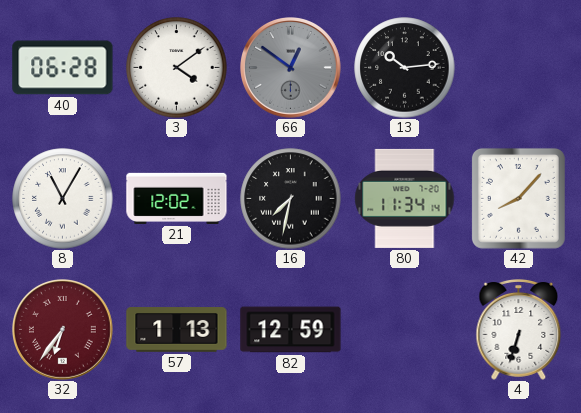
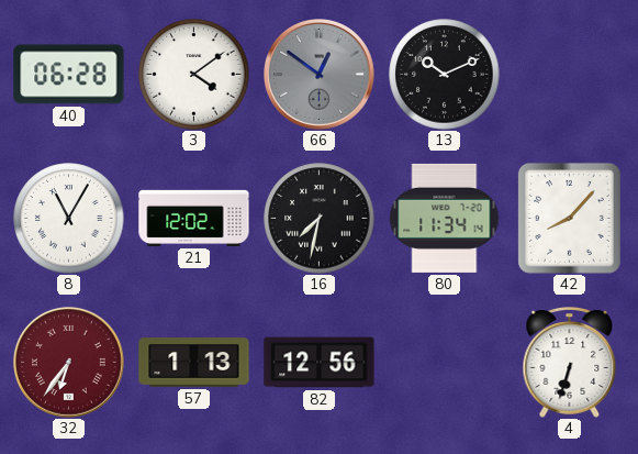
13: 10:14 -> 10:11
82: 12:59 -> 12:56
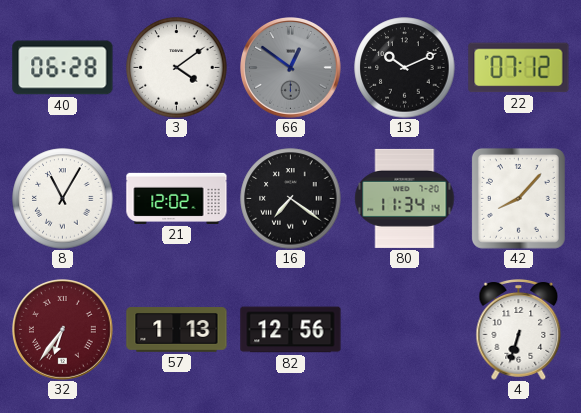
22: none -> 07:12
16: 7:32 -> 7:21
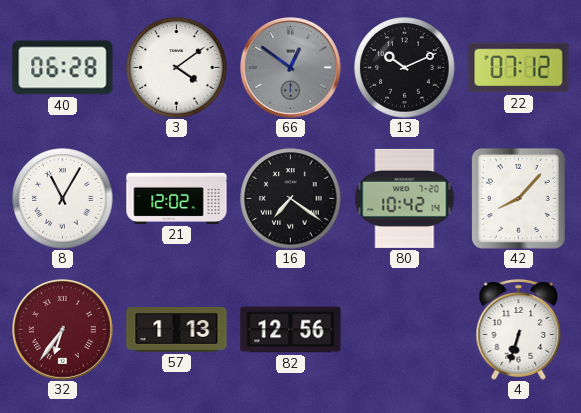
80: 11:34 -> 10:42
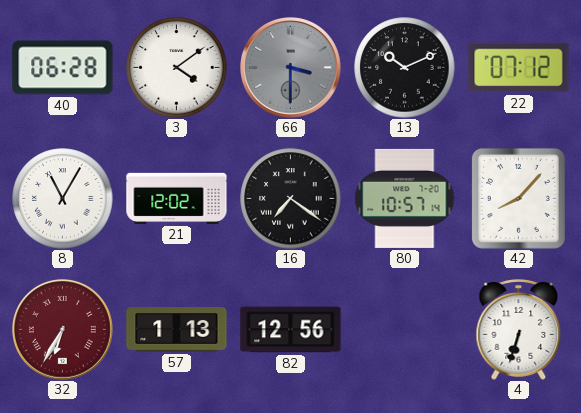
66: 12:51 -> 3:30
80: 10:42 -> 10:57
32: 6:36 -> 6:35
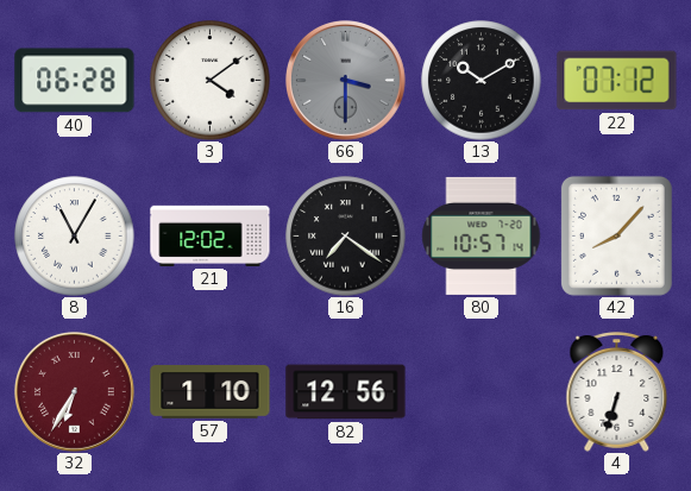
13: 10:11 -> 10:10
57: 1:13 -> 1:10
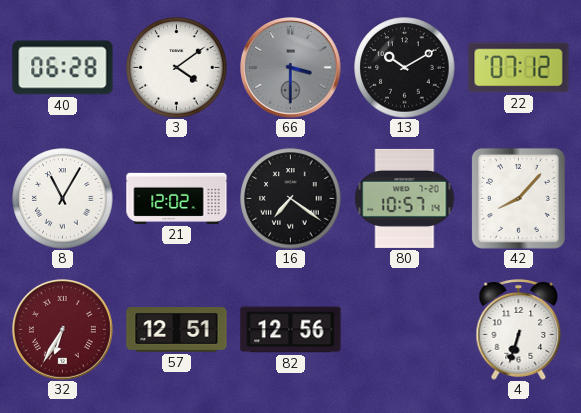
57: 1:10 -> 12:51
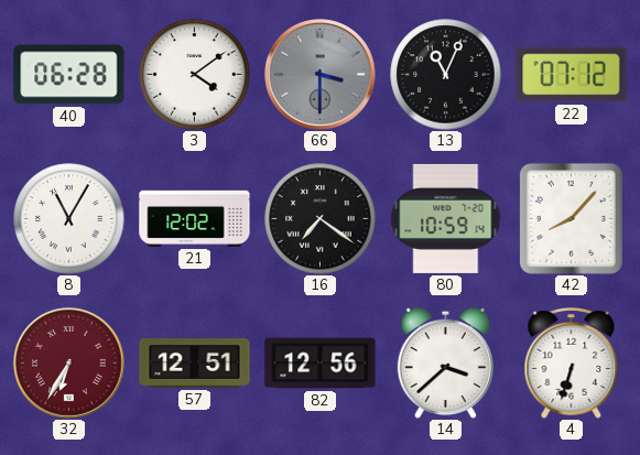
13: 10:10 -> 11:04
80: 10:57 -> 10:59
14: none -> 3:38
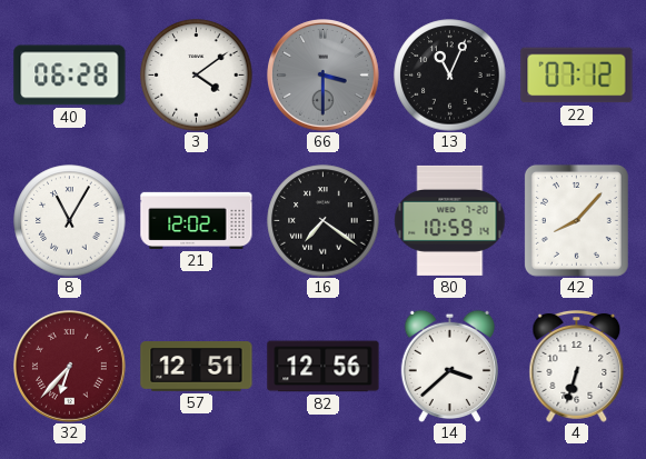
32: 6:35 -> 6:37
